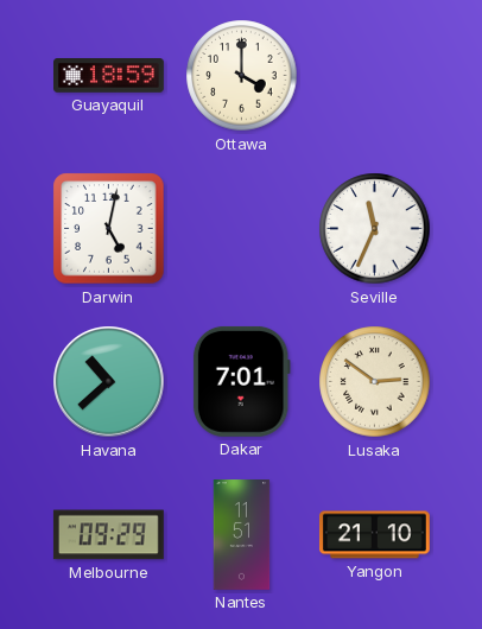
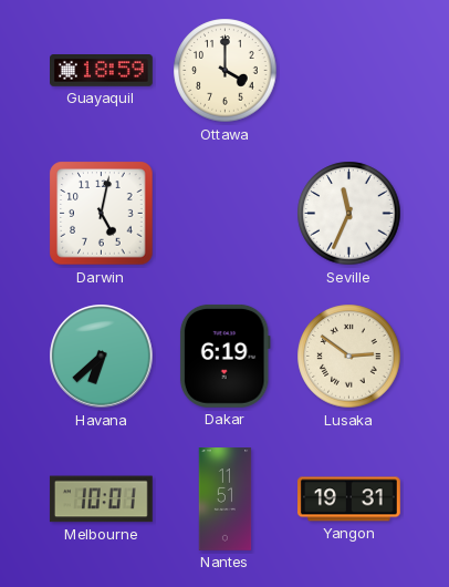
Havana: 10:38 -> 6:38
Dakar: 7:01 -> 6:19
Melbourne: 09:29 -> 10:01
Yangon: 21:10 -> 19:31
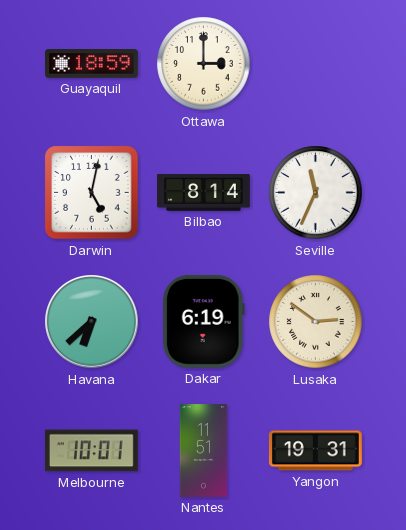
Ottawa: 4:00 -> 3:00
Bilbao: none -> 8:14
